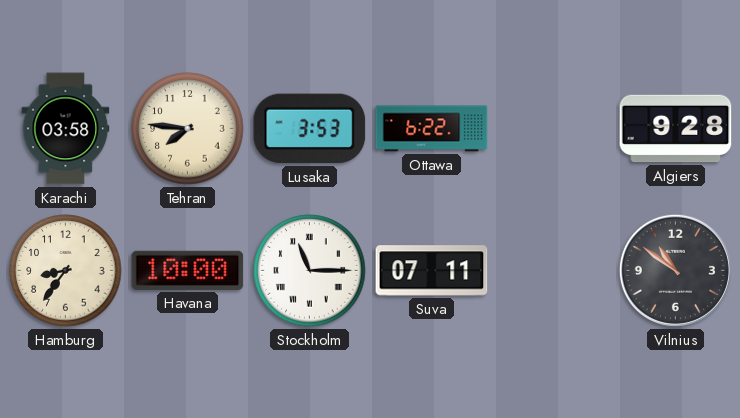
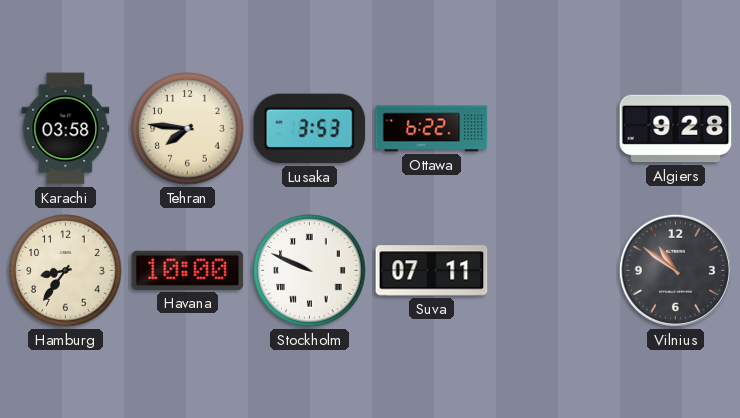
Stockholm: 11:15 -> 9:49
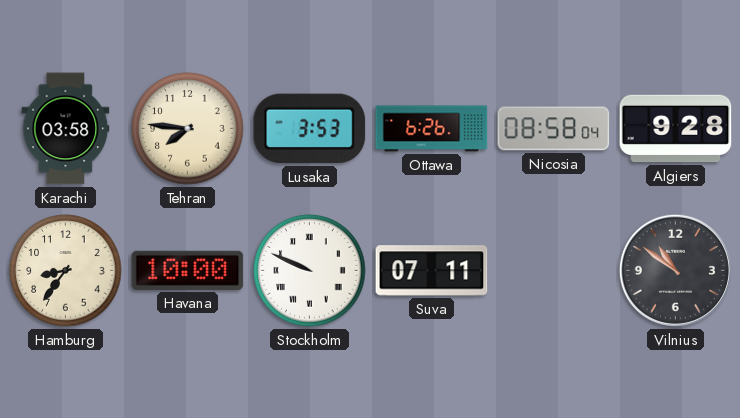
Ottawa: 6:22 -> 6:26
Nicosia: none -> 08:58
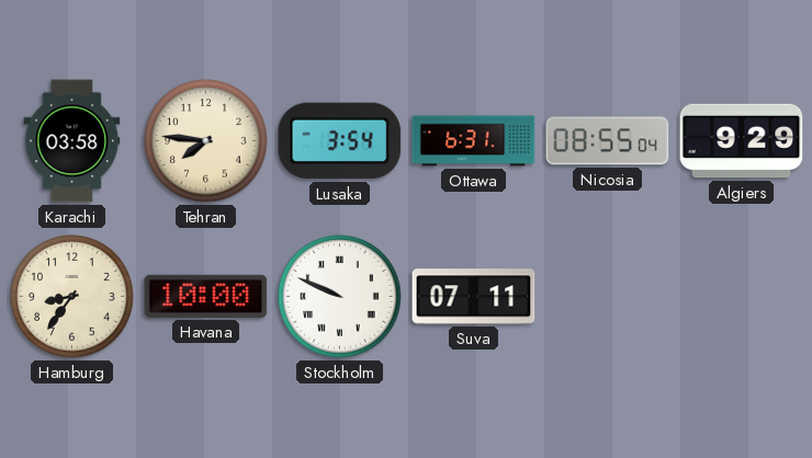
Lusaka: 3:53 -> 3:54
Ottawa: 6:26 -> 6:31
Nicosia: 08:58 -> 08:55
Algiers: 9:28 -> 9:29
Vilnius: 10:51 -> none
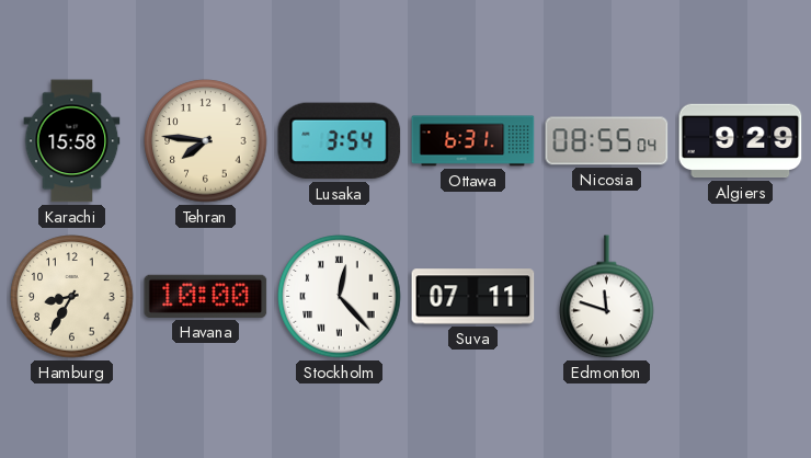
Karachi: 03:58 -> 15:58
Hamburg: 8:36 -> 8:35
Stockholm: 9:49 -> 12:23
Edmonton: none -> 11:48
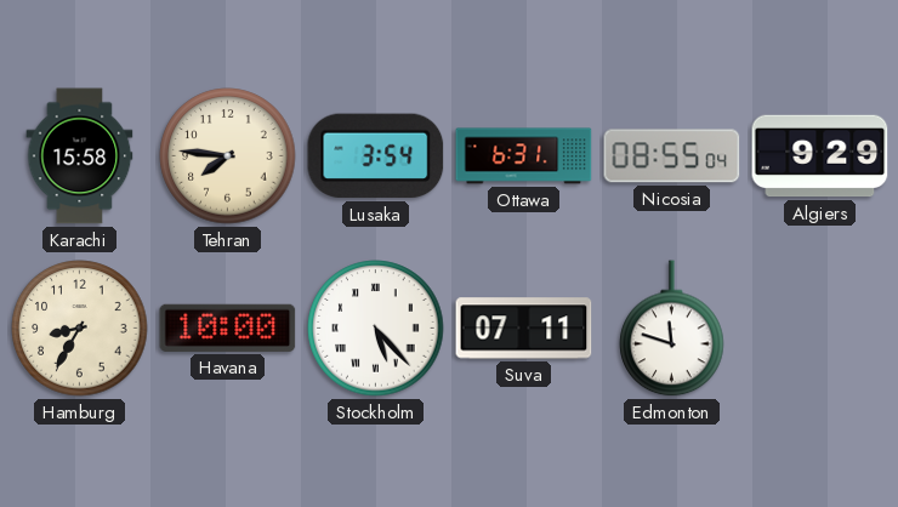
Stockholm: 12:23 -> 5:23
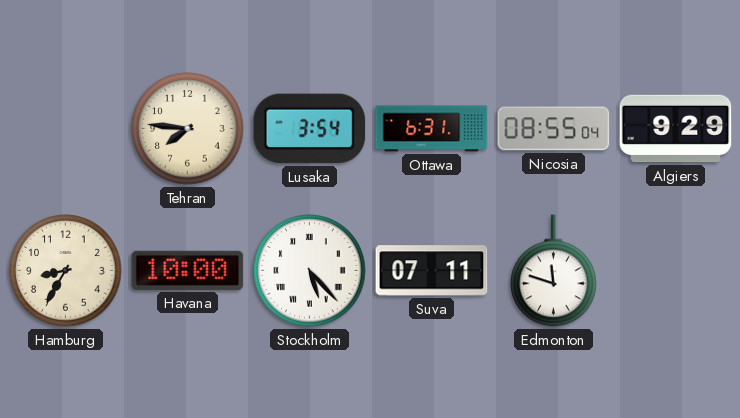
Karachi: 15:58 -> none
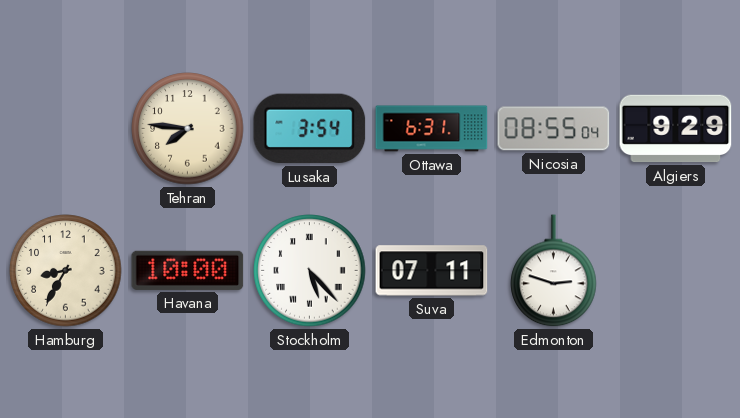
Edmonton: 11:48 -> 2:48
